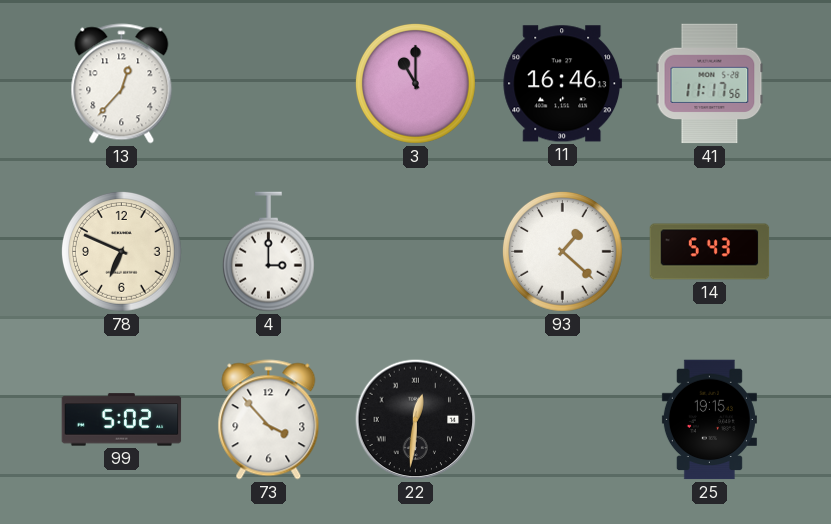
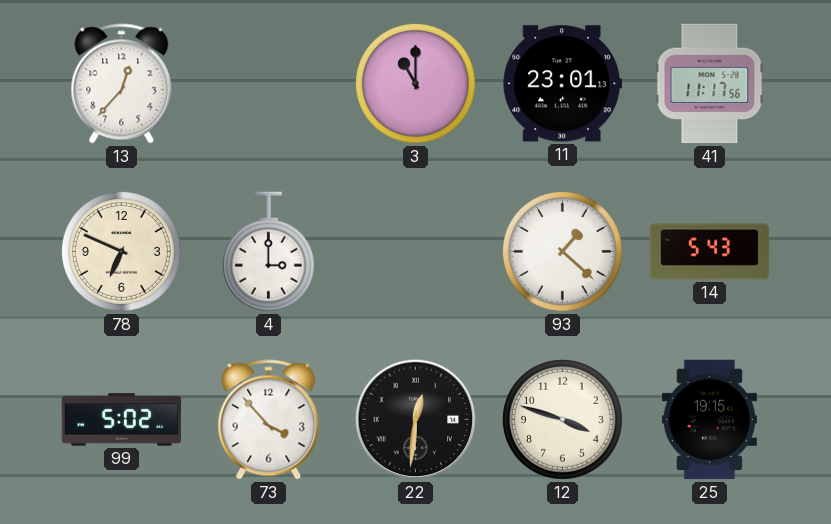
11: 16:46 -> 23:01
12: none -> 3:48
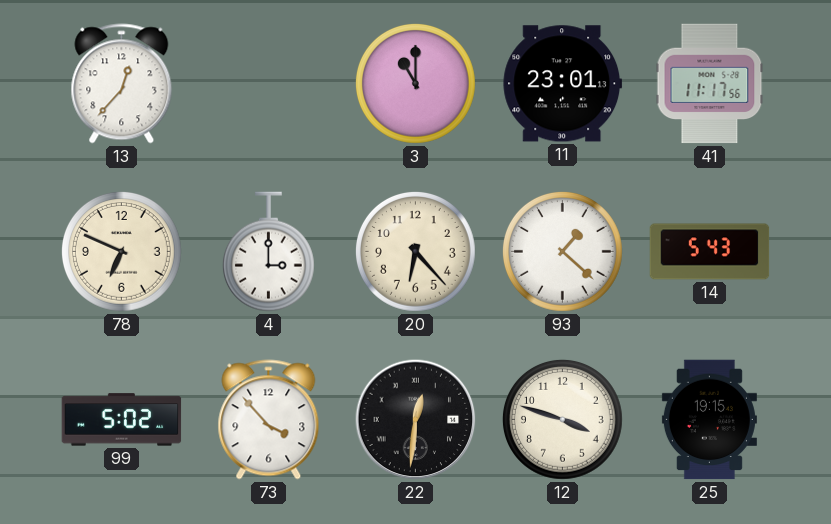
20: none -> 6:23
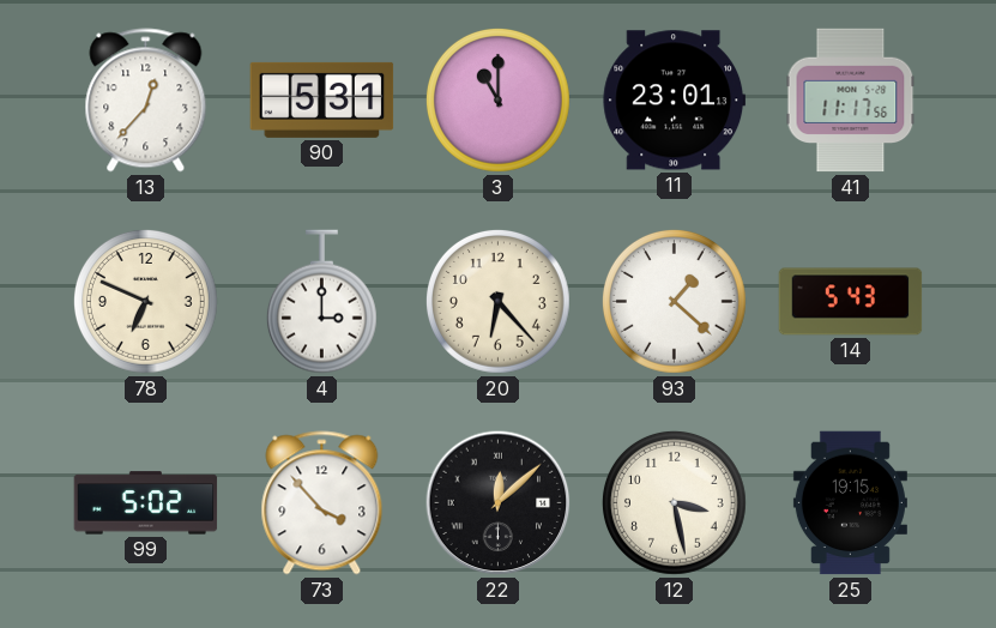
90: none -> 5:31
22: 12:31 -> 12:08
12: 3:48 -> 3:28
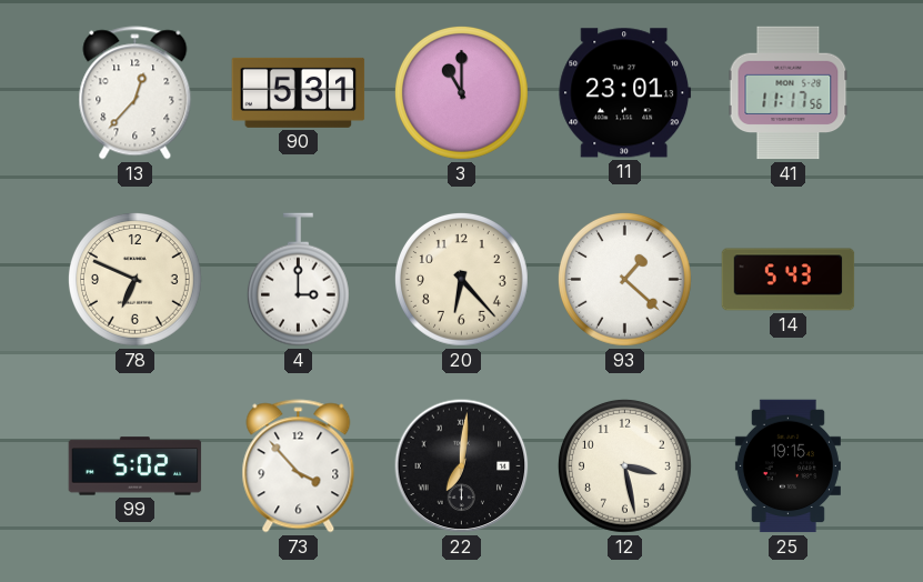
22: 12:08 -> 7:01
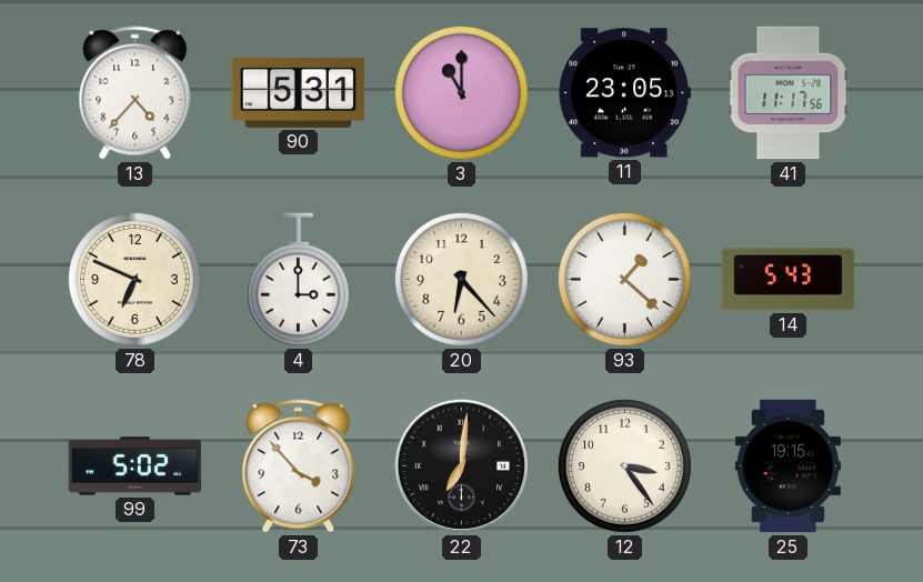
13: 12:37 -> 4:37
11: 23:01 -> 23:05
12: 3:28 -> 3:24
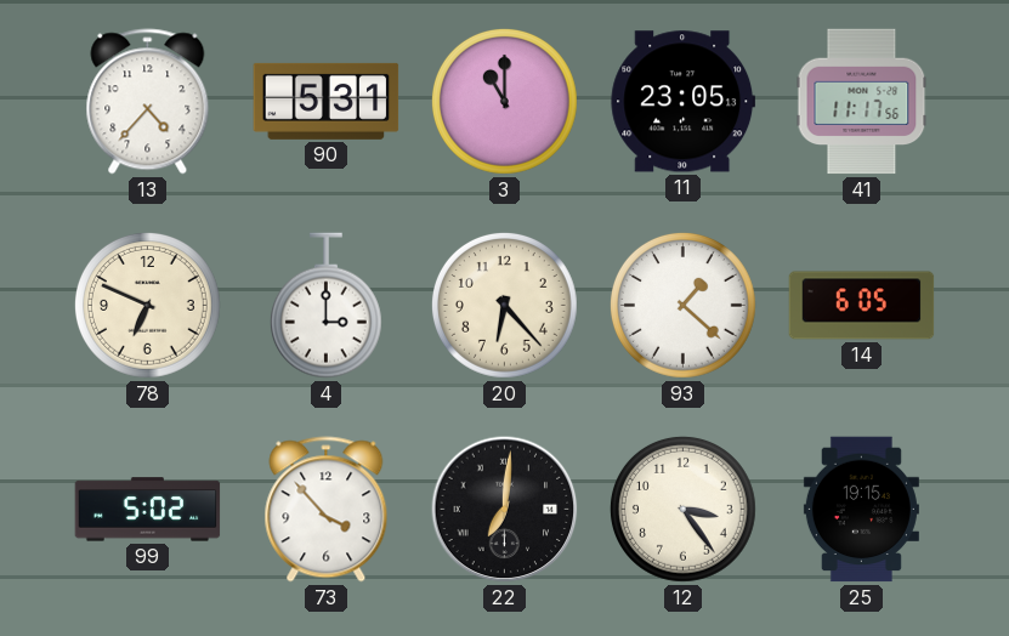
14: 5:43 -> 6:05
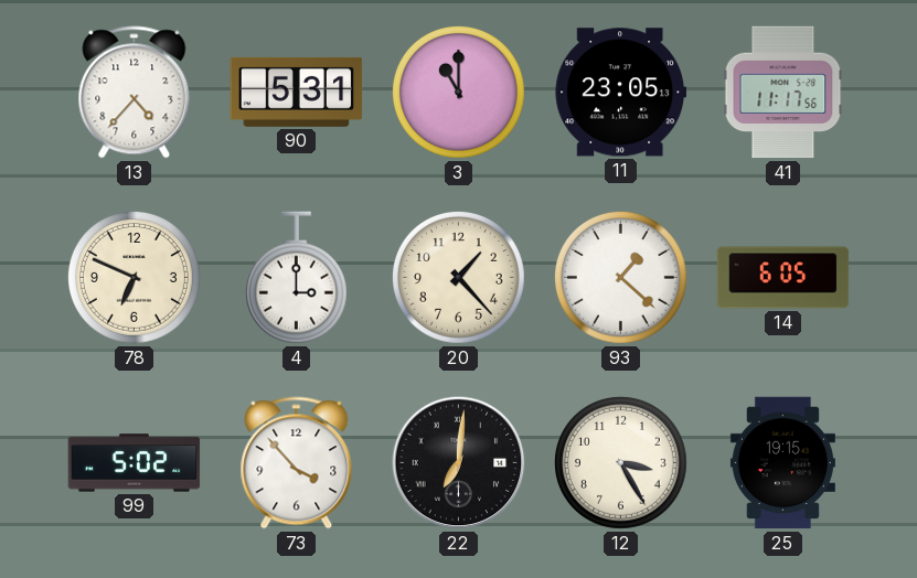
20: 6:23 -> 1:23
12: 3:24 -> 3:25
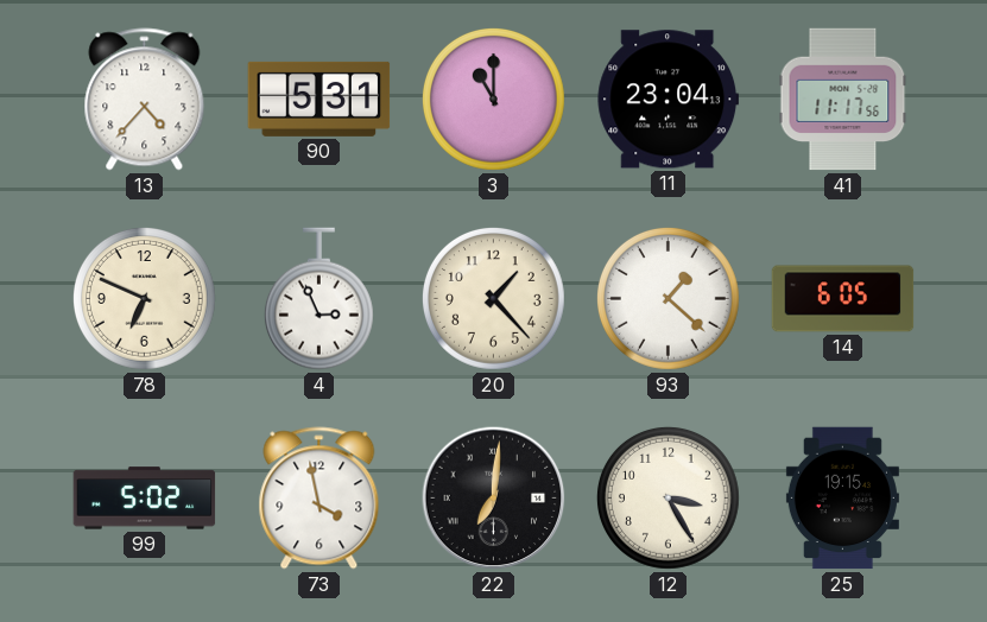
11: 23:05 -> 23:04
4: 3:00 -> 2:56
73: 3:53 -> 3:58
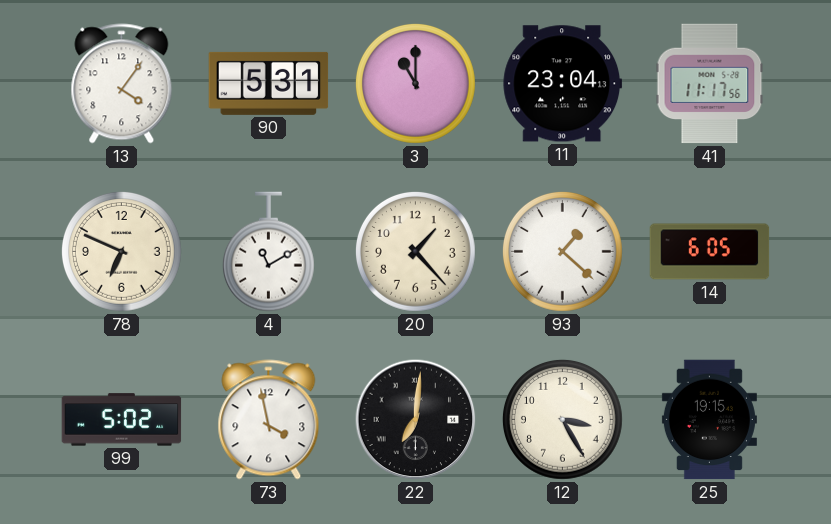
13: 4:37 -> 4:06
4: 2:56 -> 11:10
